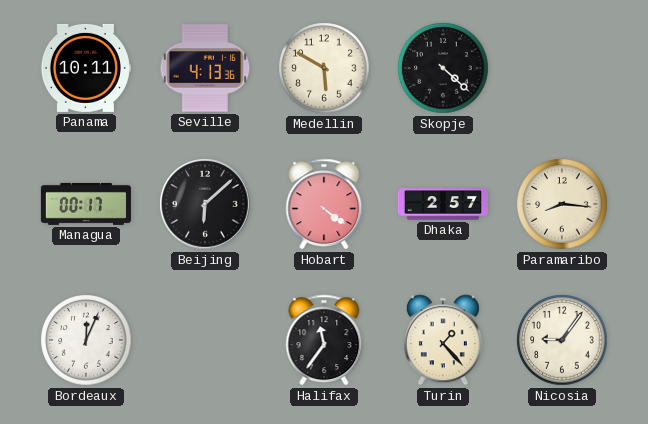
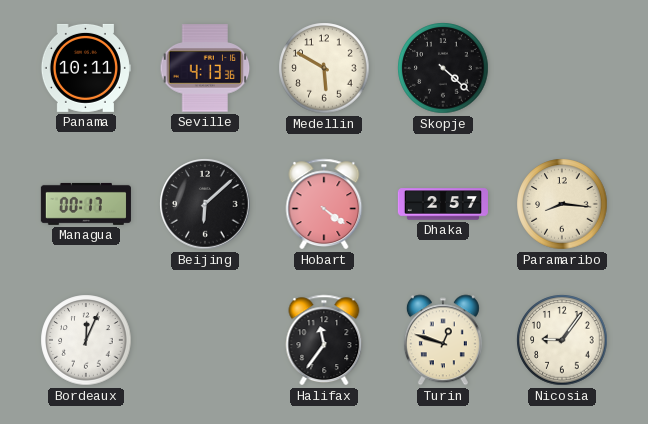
Turin: 1:23 -> 12:48
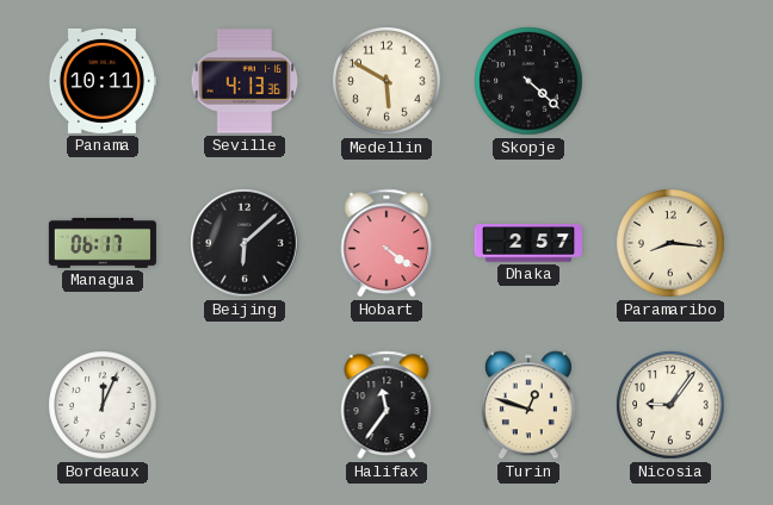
Managua: 00:17 -> 06:17
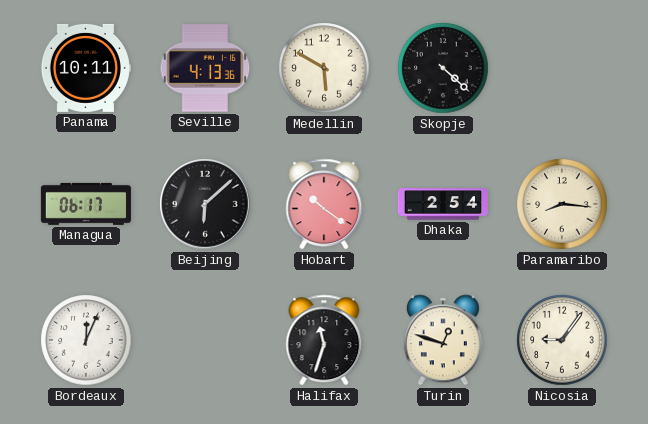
Hobart: 4:21 -> 10:21
Dhaka: 2:57 -> 2:54
Halifax: 11:36 -> 11:33
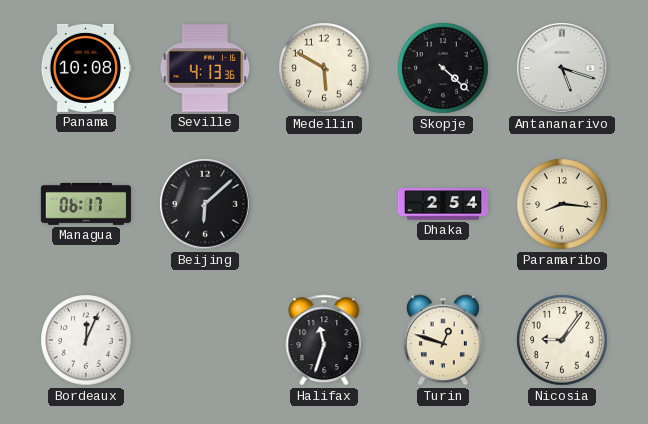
Panama: 10:11 -> 10:08
Antananarivo: none -> 5:18
Hobart: 10:21 -> none
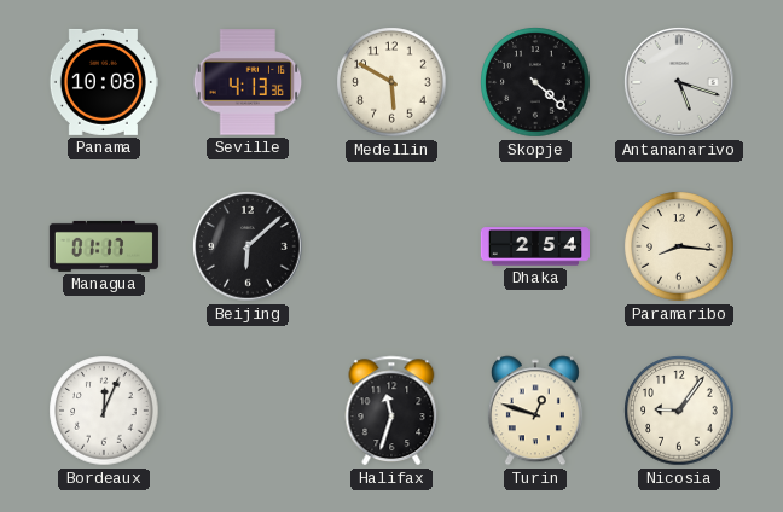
Managua: 06:17 -> 01:17
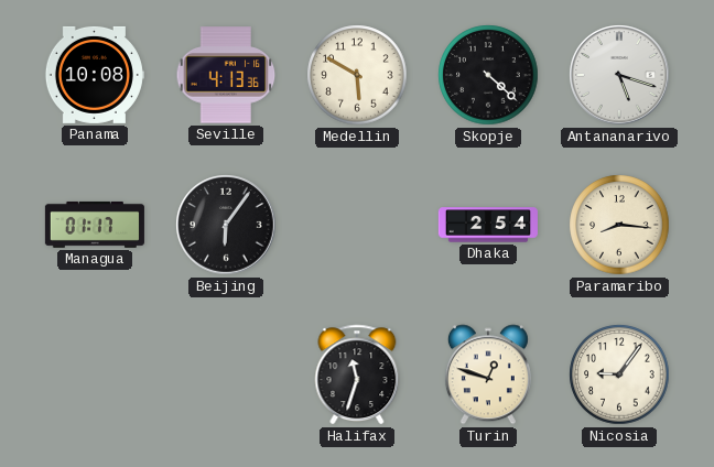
Beijing: 6:08 -> 6:06
Bordeaux: 12:04 -> none
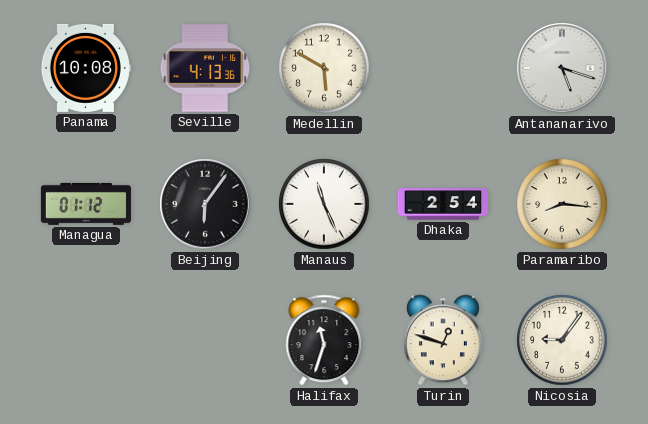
Skopje: 4:22 -> none
Managua: 01:17 -> 01:12
Manaus: none -> 11:26
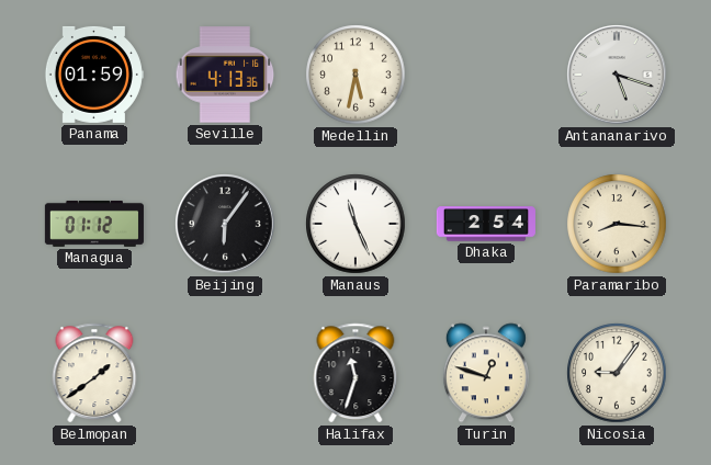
Panama: 10:08 -> 01:59
Medellin: 5:50 -> 5:32
Belmopan: none -> 1:39
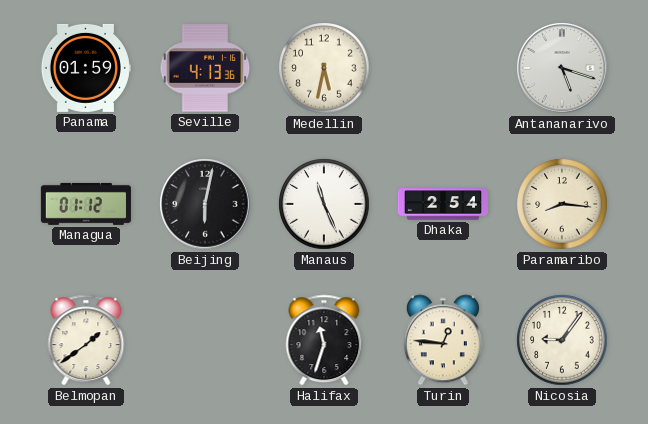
Beijing: 6:06 -> 6:02
Turin: 12:48 -> 12:46
